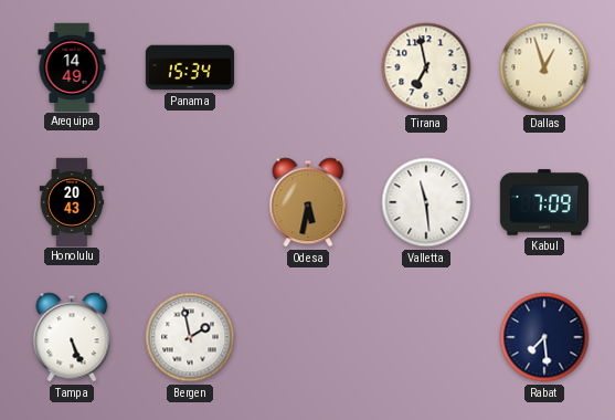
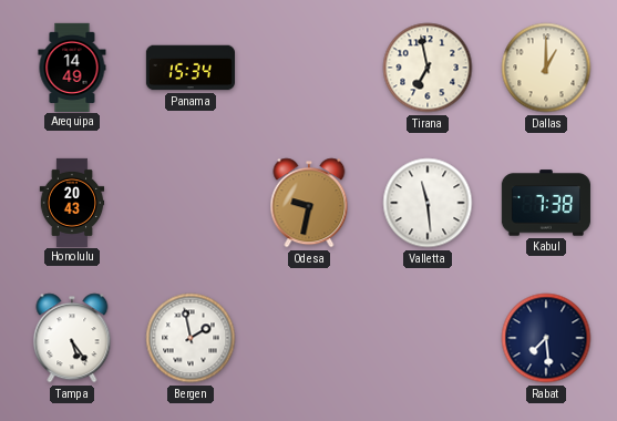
Dallas: 12:57 -> 1:00
Odesa: 5:32 -> 9:32
Kabul: 7:09 -> 7:38
Tampa: 5:26 -> 5:24
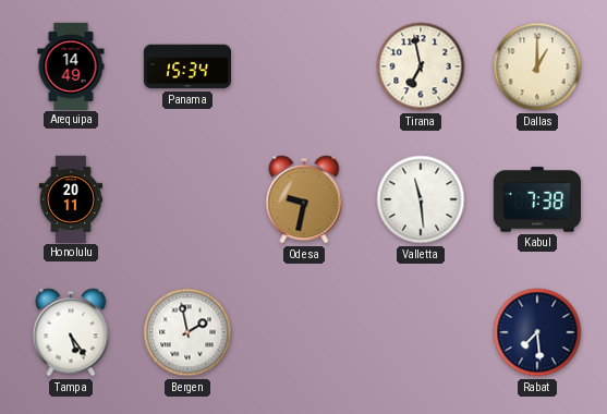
Honolulu: 20:43 -> 20:11
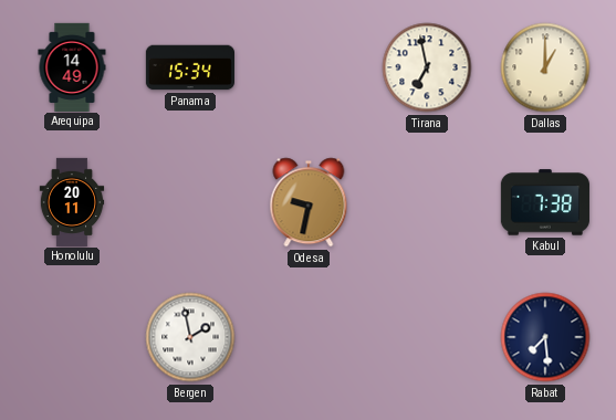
Valletta: 11:29 -> none
Tampa: 5:24 -> none
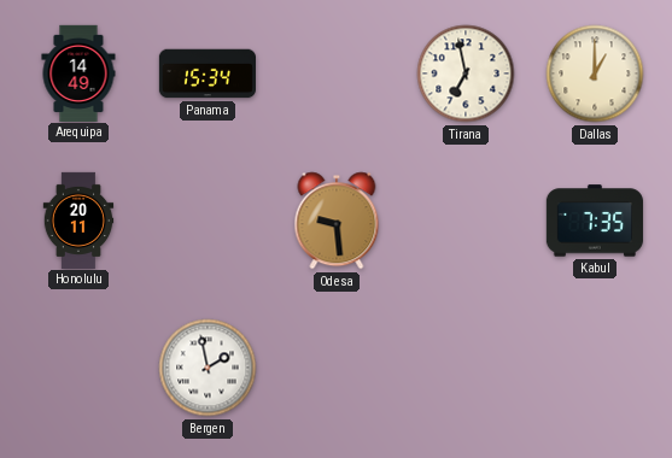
Odesa: 9:32 -> 9:29
Kabul: 7:38 -> 7:35
Rabat: 7:29 -> none
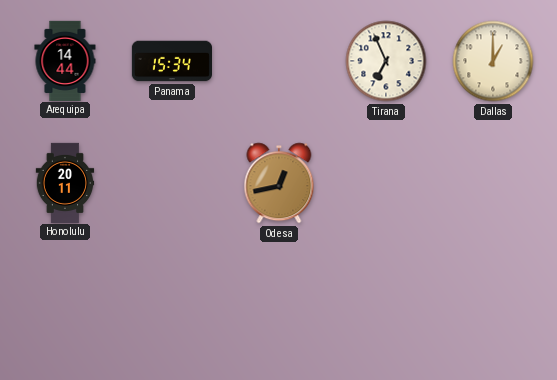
Arequipa: 14:49 -> 14:44
Tirana: 6:58 -> 6:56
Odesa: 9:29 -> 12:43
Kabul: 7:35 -> none
Bergen: 1:58 -> none
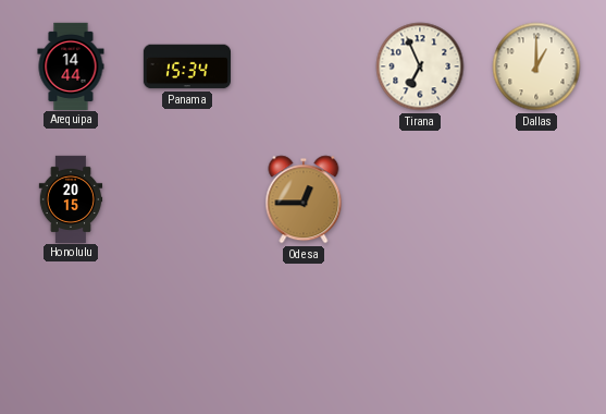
Honolulu: 20:11 -> 20:15
Odesa: 12:43 -> 12:45
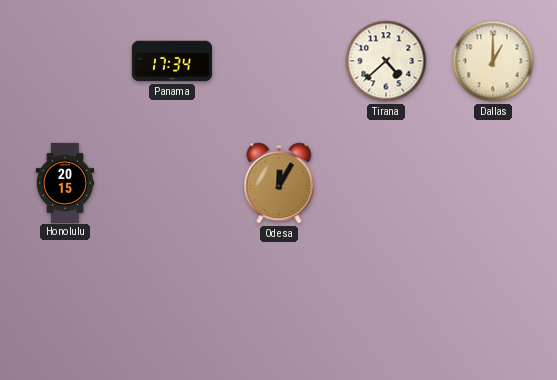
Arequipa: 14:44 -> none
Panama: 15:34 -> 17:34
Tirana: 6:56 -> 4:38
Odesa: 12:45 -> 12:05
